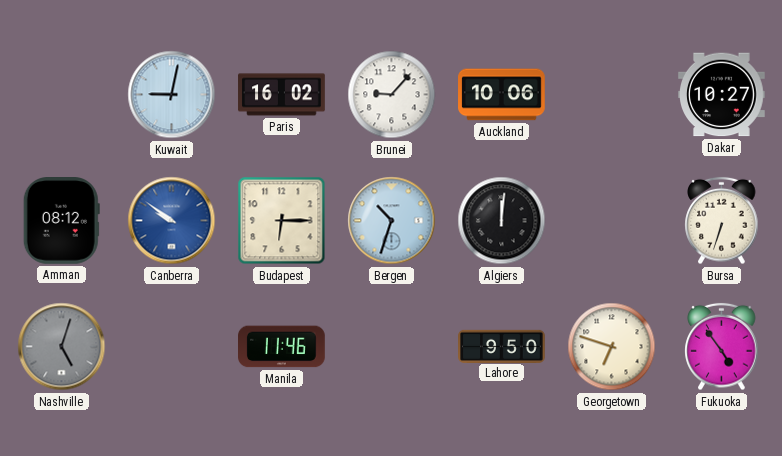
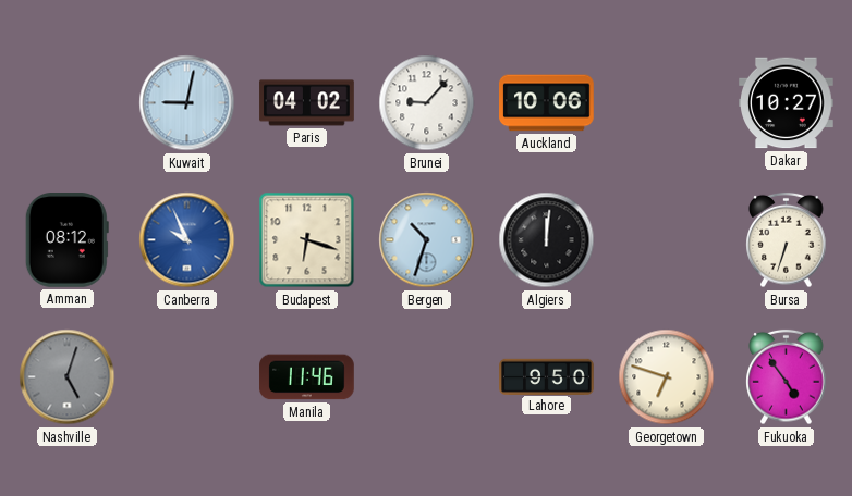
Paris: 16:02 -> 04:02
Canberra: 9:51 -> 9:56
Budapest: 6:15 -> 6:18
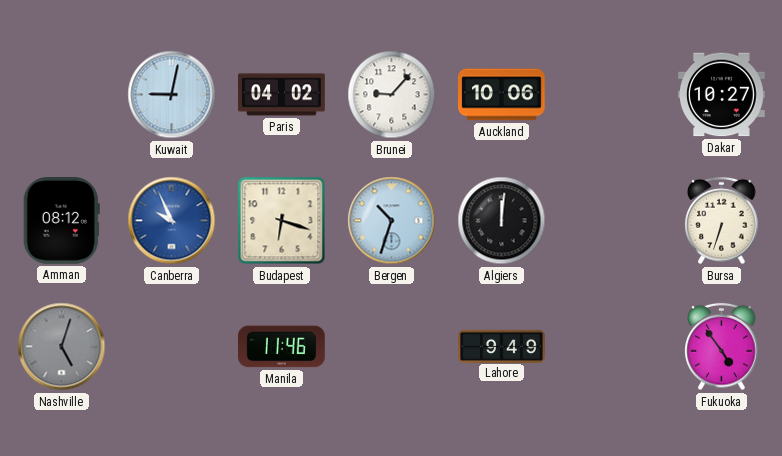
Lahore: 9:50 -> 9:49
Georgetown: 6:48 -> none
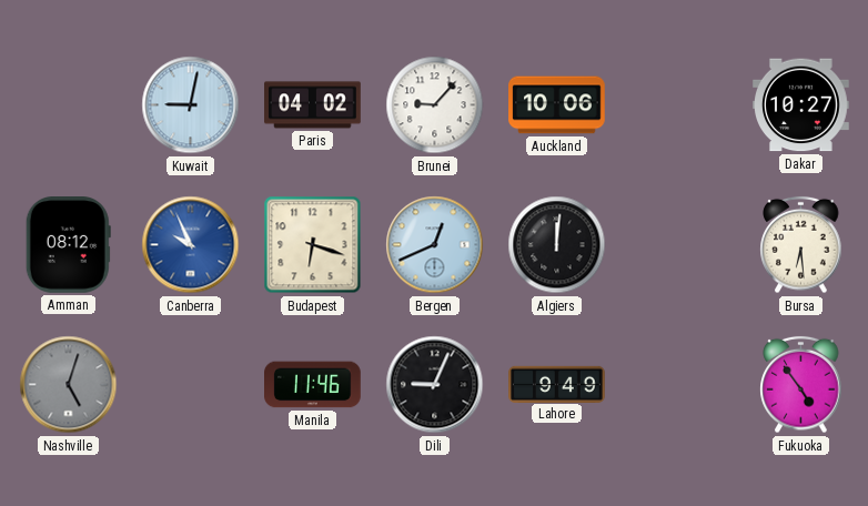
Bergen: 10:33 -> 12:41
Bursa: 6:33 -> 6:29
Dili: none -> 9:04
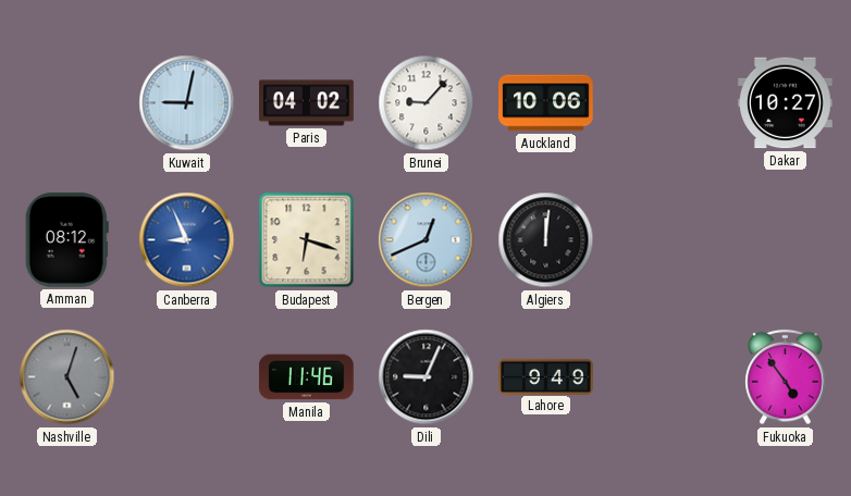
Canberra: 9:56 -> 8:56
Bursa: 6:29 -> none
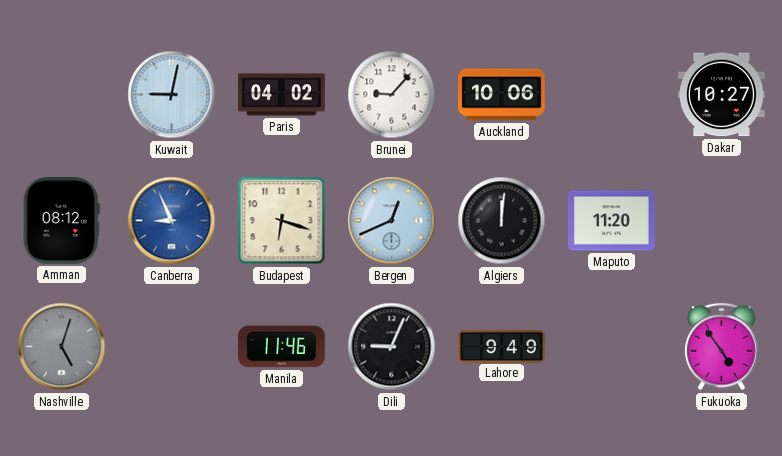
Maputo: none -> 11:20
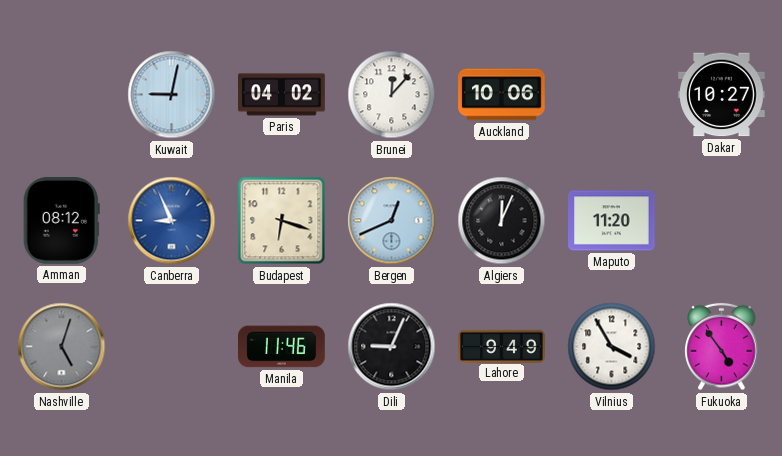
Brunei: 9:07 -> 12:07
Algiers: 12:01 -> 12:04
Vilnius: none -> 3:55
